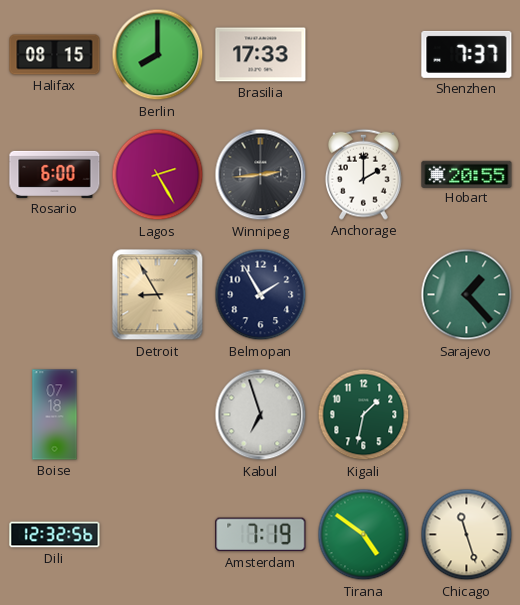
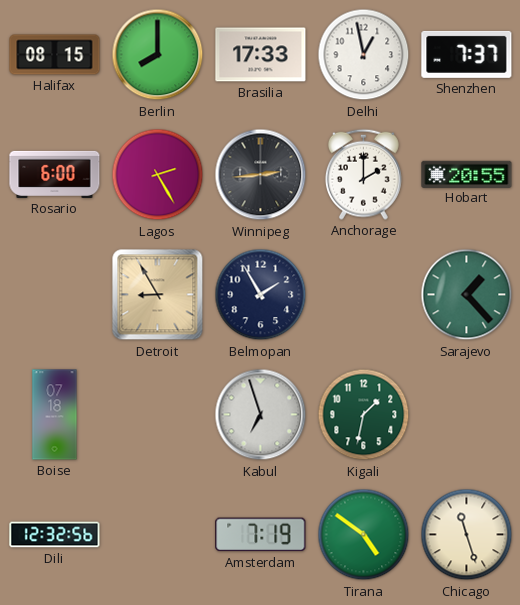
Delhi: none -> 12:58
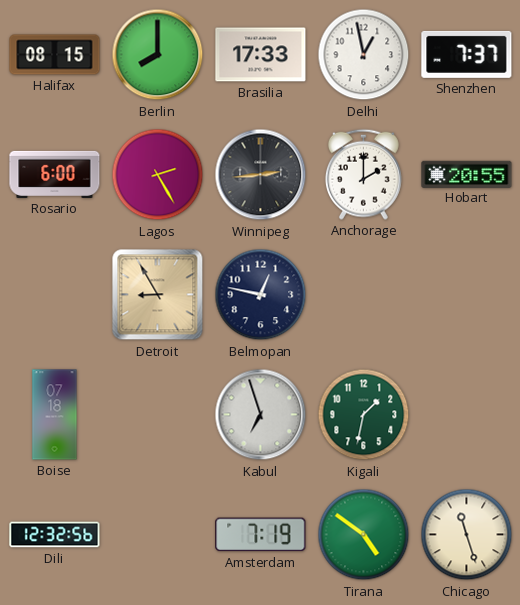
Belmopan: 1:55 -> 12:47
Sarajevo: 1:23 -> none
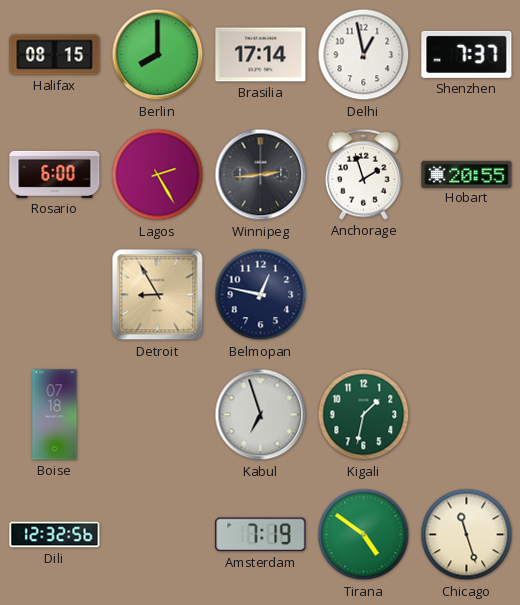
Brasilia: 17:33 -> 17:14
Anchorage: 2:00 -> 1:57
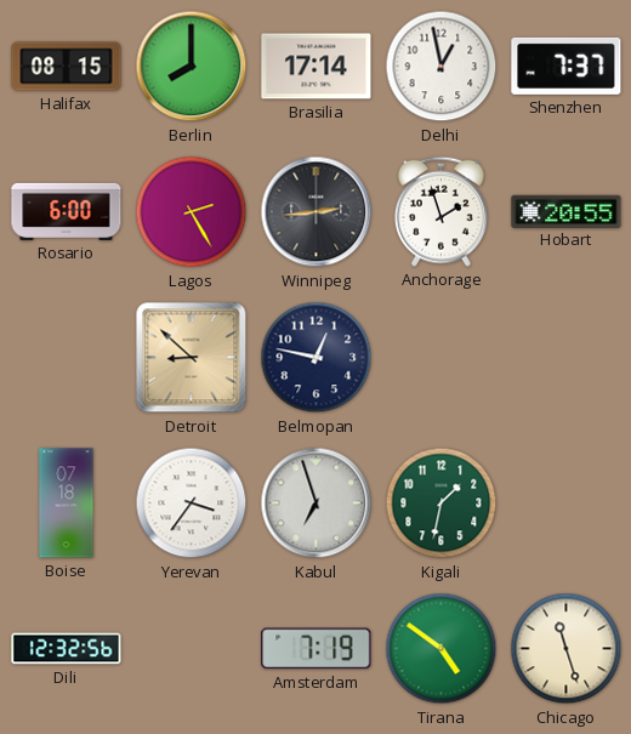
Detroit: 8:55 -> 8:52
Yerevan: none -> 3:36
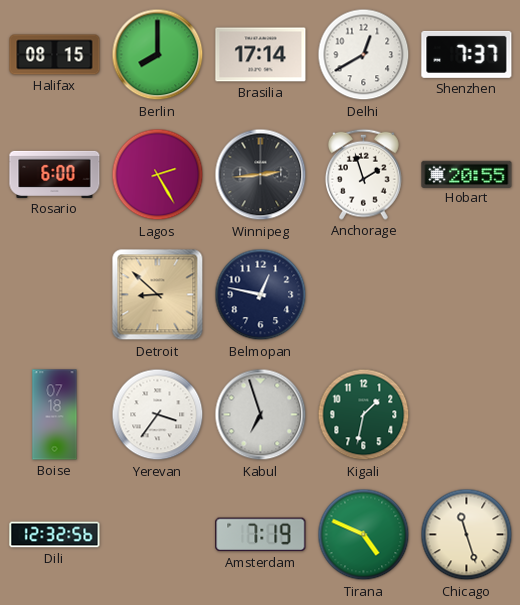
Delhi: 12:58 -> 12:40
Tirana: 4:51 -> 4:49
